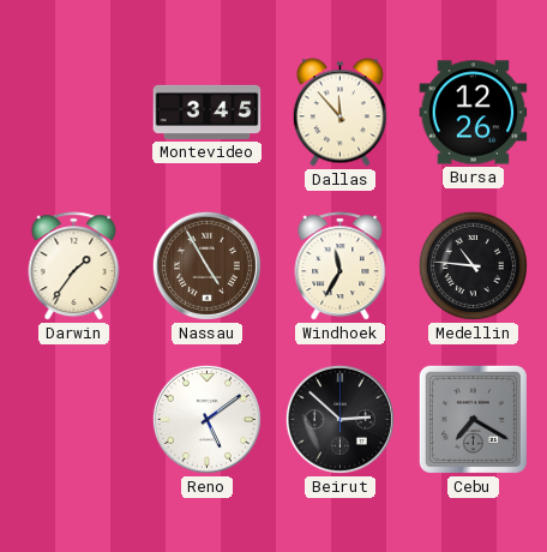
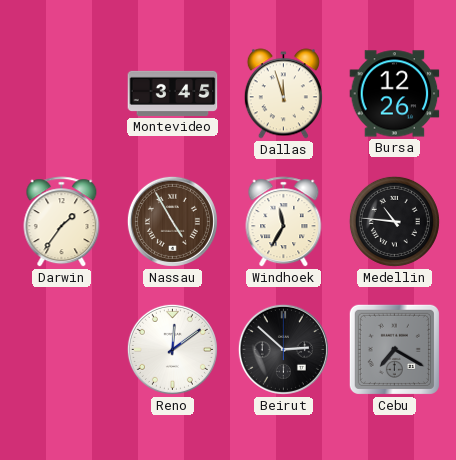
Dallas: 11:53 -> 11:57
Reno: 5:09 -> 12:09
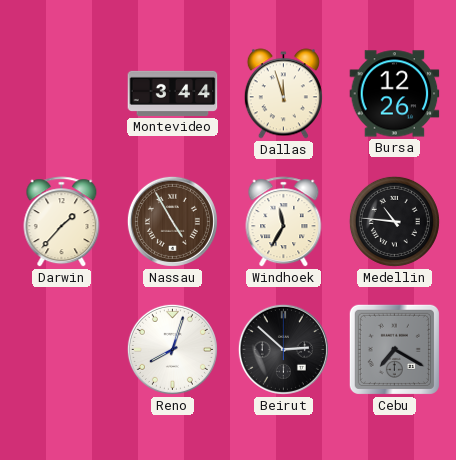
Montevideo: 3:45 -> 3:44
Darwin: 1:36 -> 1:37
Reno: 12:09 -> 8:03
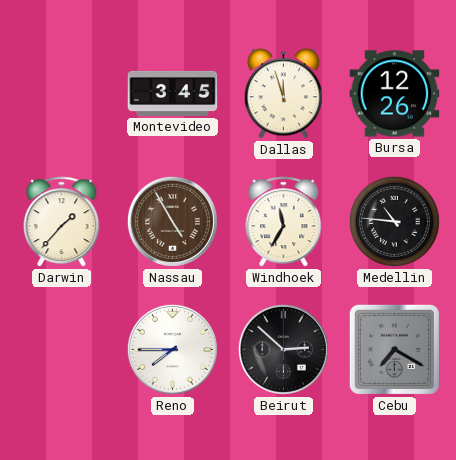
Montevideo: 3:44 -> 3:45
Reno: 8:03 -> 7:45
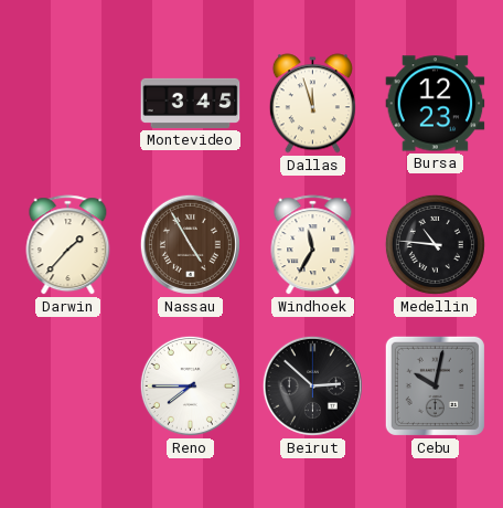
Bursa: 12:26 -> 12:23
Cebu: 7:20 -> 10:02
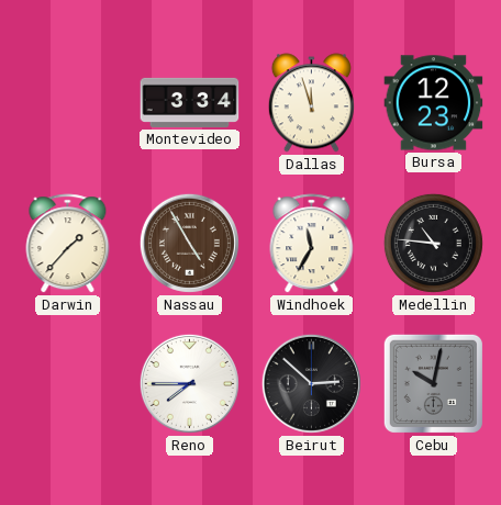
Montevideo: 3:45 -> 3:34
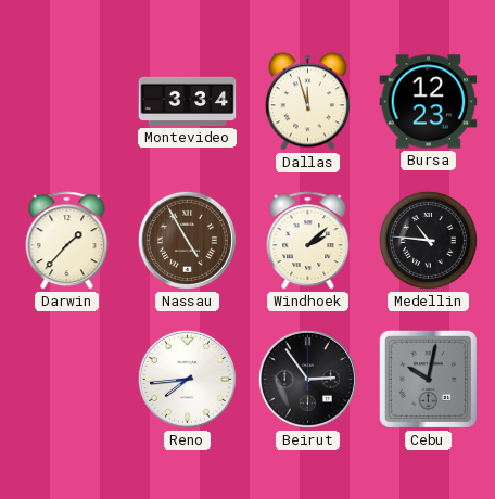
Windhoek: 11:35 -> 2:08
Reno: 7:45 -> 7:44
Beirut: 2:52 -> 2:54
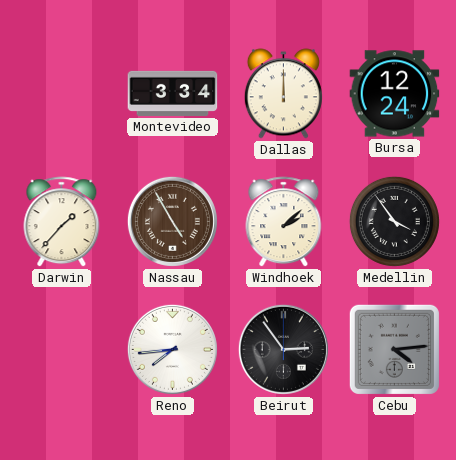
Dallas: 11:57 -> 12:00
Bursa: 12:23 -> 12:24
Medellin: 10:46 -> 3:54
Cebu: 10:02 -> 4:14
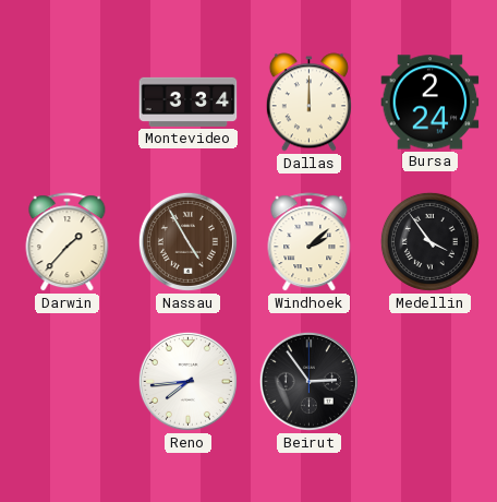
Bursa: 12:24 -> 2:24
Cebu: 4:14 -> none
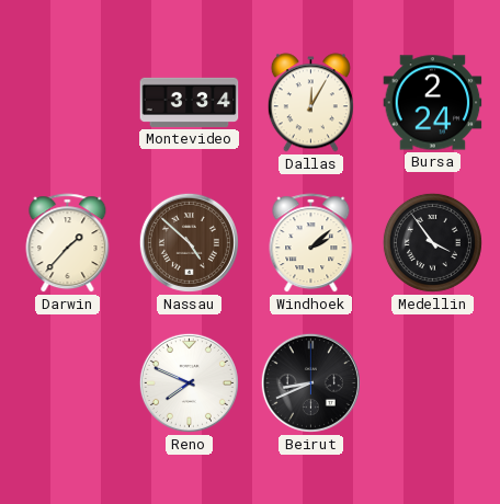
Dallas: 12:00 -> 12:05
Nassau: 4:55 -> 4:52
Reno: 7:44 -> 7:49
Beirut: 2:54 -> 8:41
